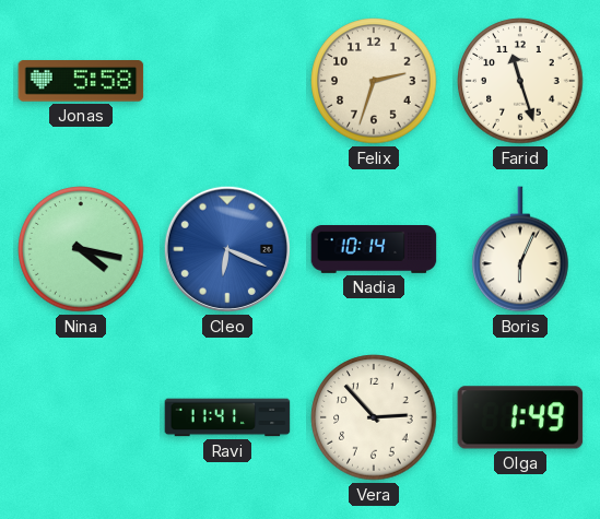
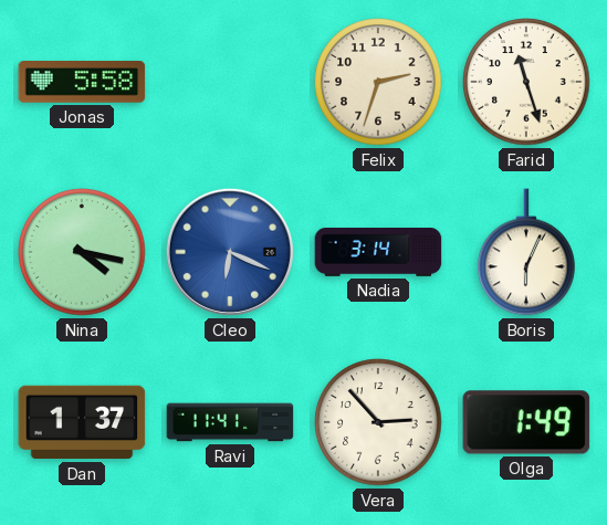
Nadia: 10:14 -> 3:14
Dan: none -> 1:37
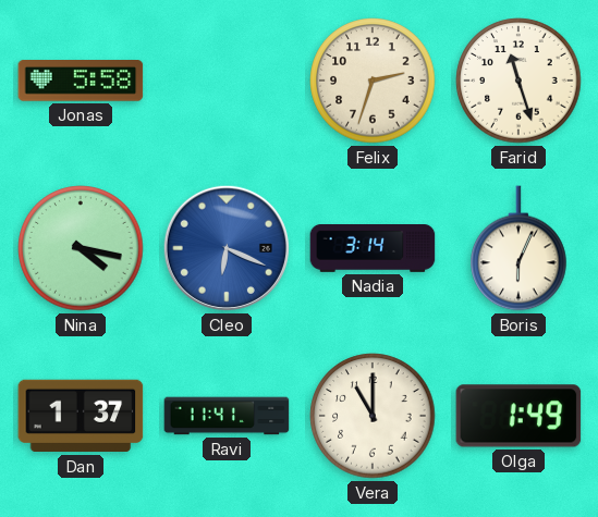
Vera: 2:53 -> 11:00
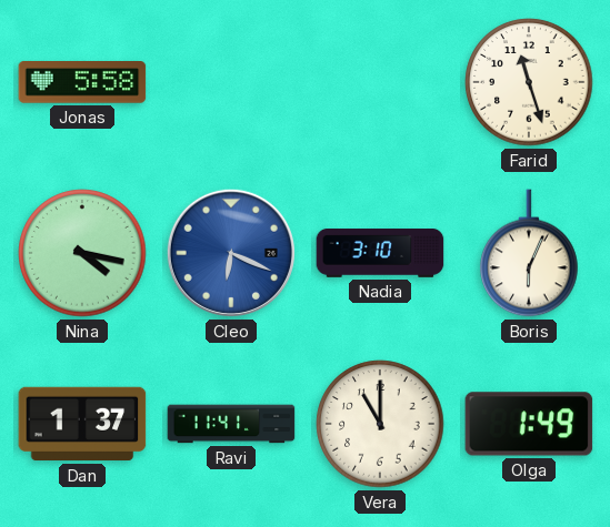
Felix: 2:33 -> none
Nadia: 3:14 -> 3:10
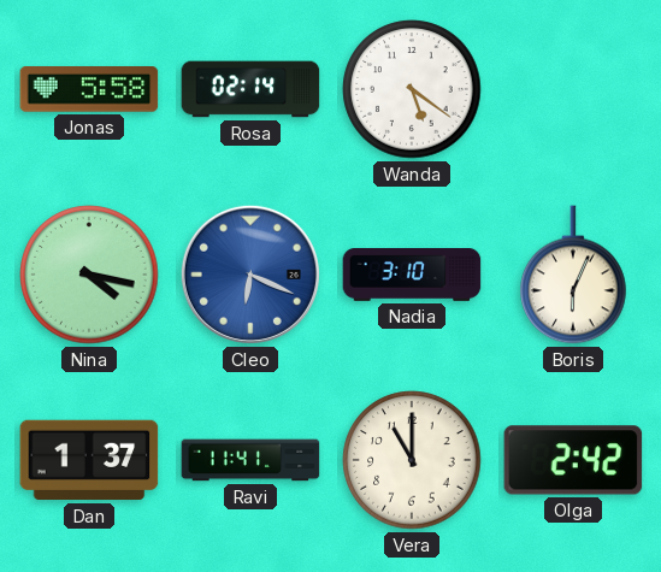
Rosa: none -> 02:14
Wanda: none -> 5:21
Farid: 11:27 -> none
Olga: 1:49 -> 2:42
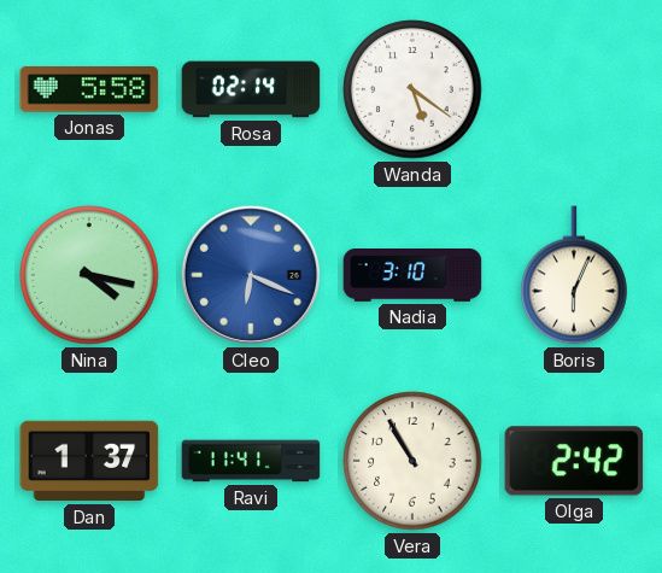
Vera: 11:00 -> 10:55
